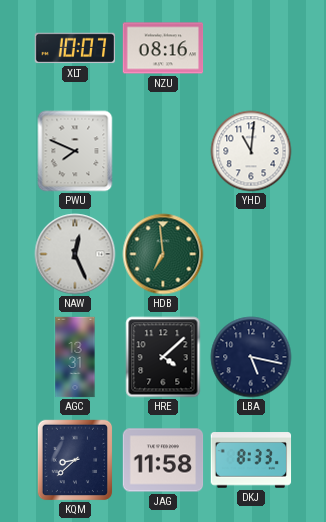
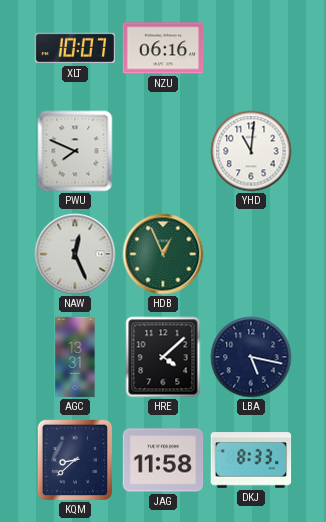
NZU: 08:16 -> 06:16
HDB: 6:59 -> 12:56
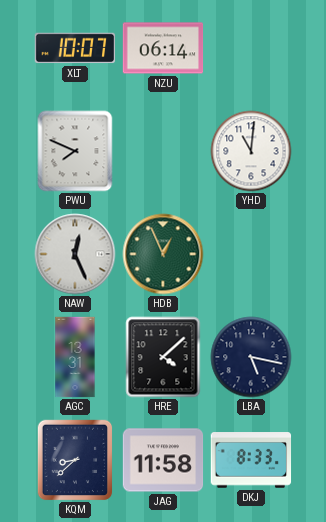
NZU: 06:16 -> 06:14
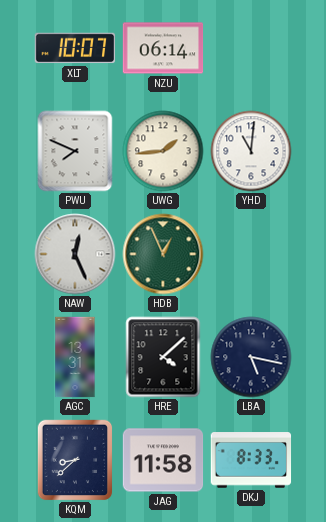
UWG: none -> 1:44
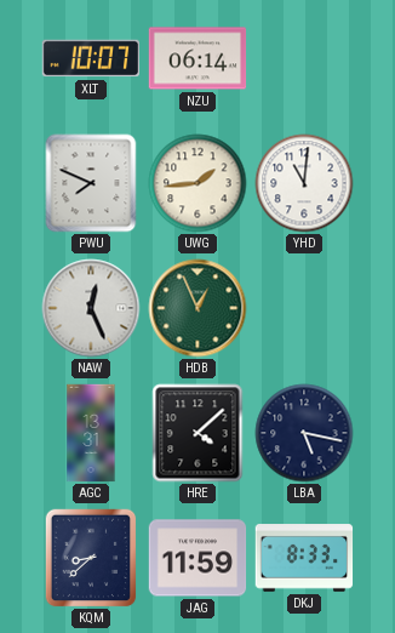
JAG: 11:58 -> 11:59
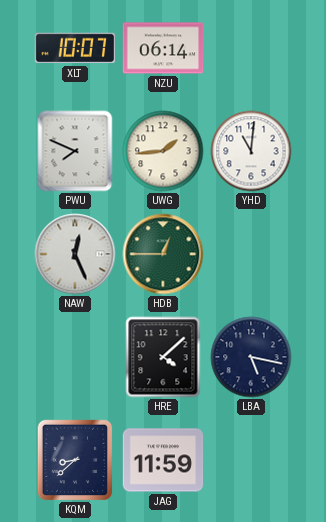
HDB: 12:56 -> 12:45
AGC: 13:31 -> none
DKJ: 8:33 -> none
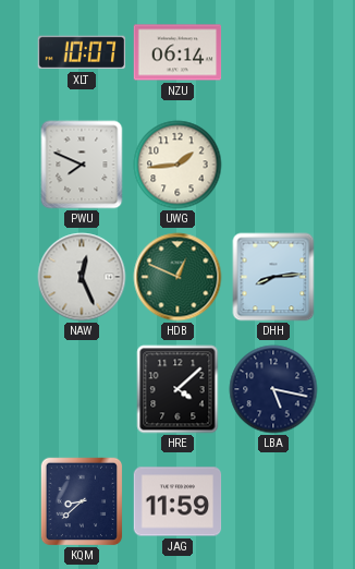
YHD: 11:01 -> none
HDB: 12:45 -> 12:49
DHH: none -> 8:14
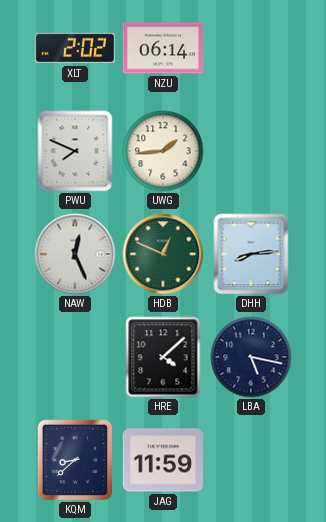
XLT: 10:07 -> 2:02
